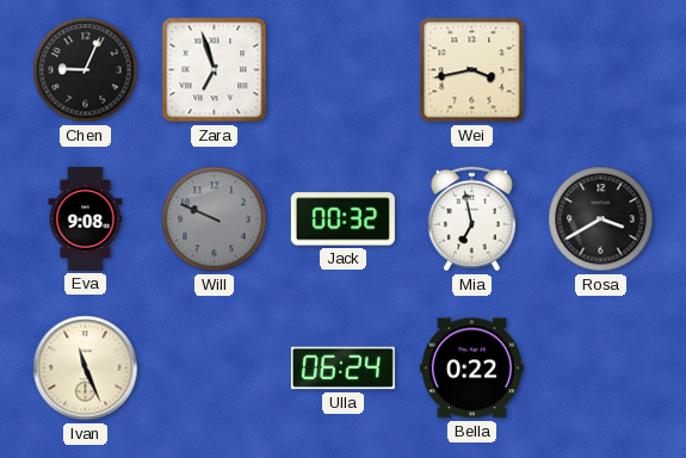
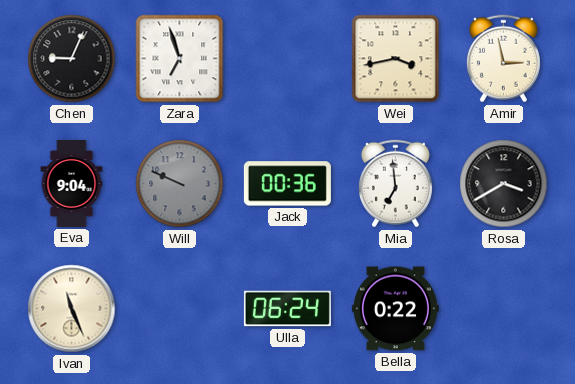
Amir: none -> 2:58
Eva: 9:08 -> 9:04
Jack: 00:32 -> 00:36
Mia: 6:58 -> 6:59
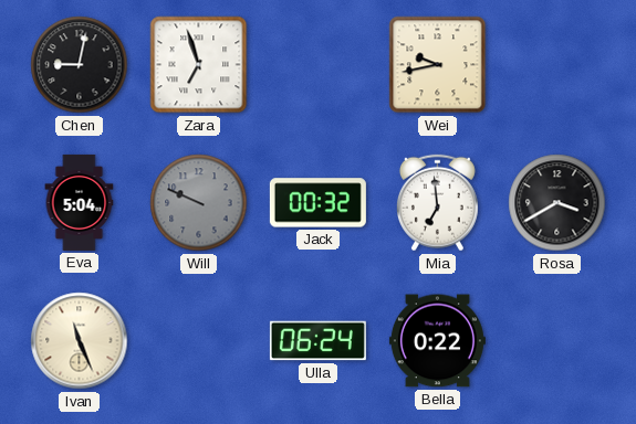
Chen: 9:04 -> 9:02
Wei: 3:43 -> 9:43
Amir: 2:58 -> none
Eva: 9:04 -> 5:04
Jack: 00:36 -> 00:32
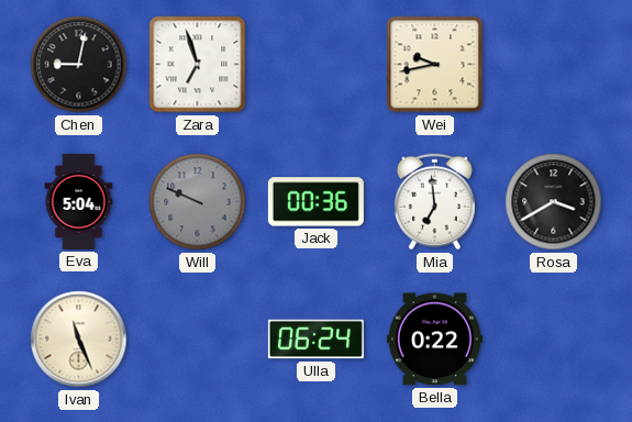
Jack: 00:32 -> 00:36
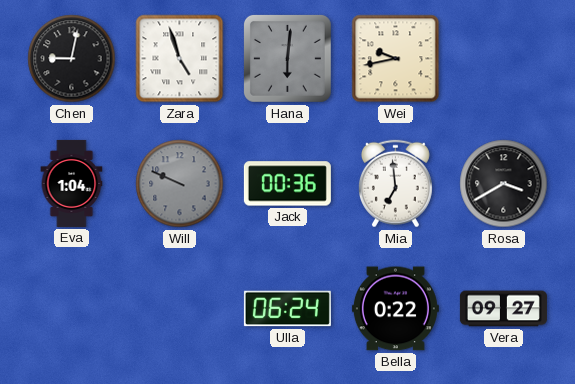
Zara: 6:57 -> 4:57
Hana: none -> 6:01
Eva: 5:04 -> 1:04
Ivan: 11:26 -> none
Vera: none -> 09:27
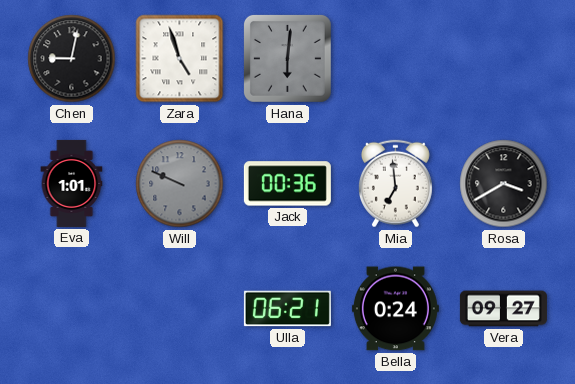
Wei: 9:43 -> none
Eva: 1:04 -> 1:01
Ulla: 06:24 -> 06:21
Bella: 0:22 -> 0:24
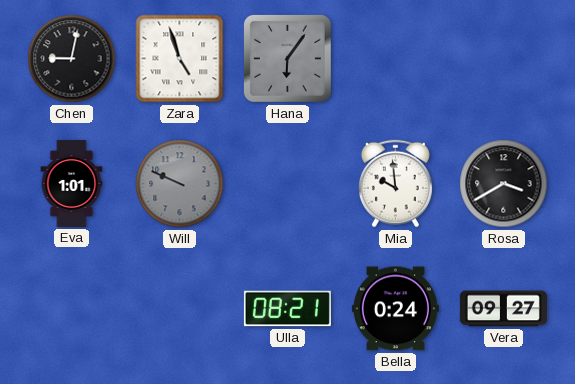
Hana: 6:01 -> 6:06
Jack: 00:36 -> none
Mia: 6:59 -> 9:59
Ulla: 06:21 -> 08:21
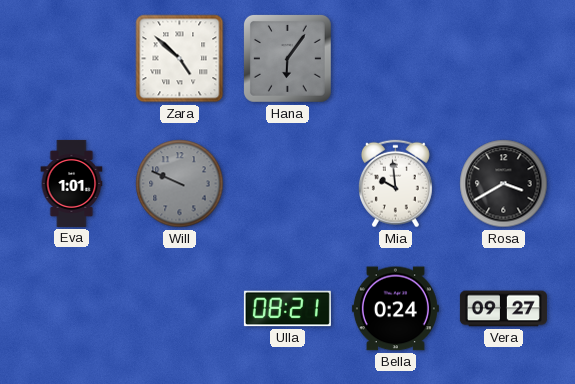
Chen: 9:02 -> none
Zara: 4:57 -> 4:52
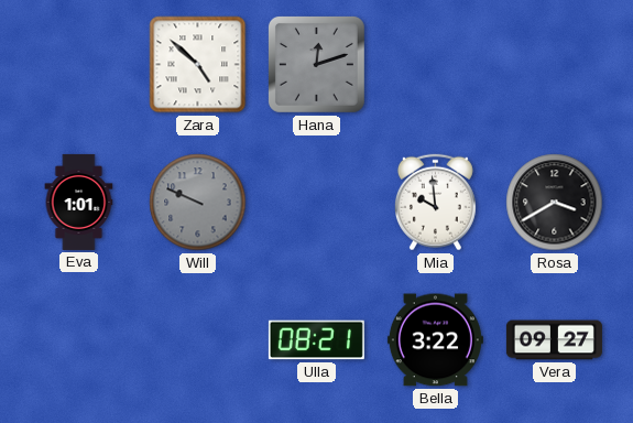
Hana: 6:06 -> 12:12
Bella: 0:24 -> 3:22
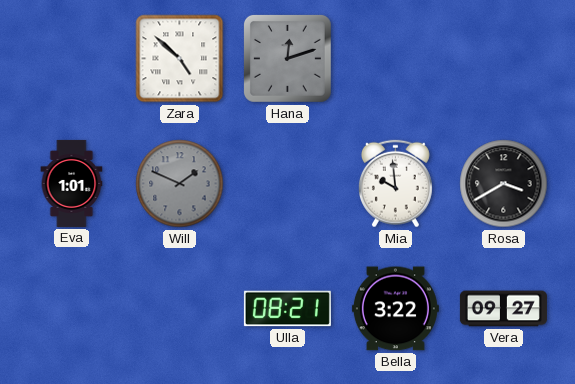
Will: 9:49 -> 1:49
